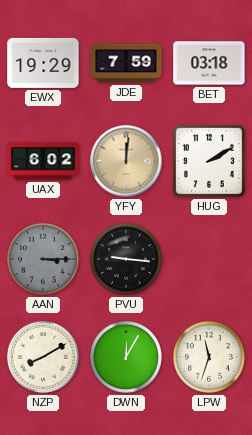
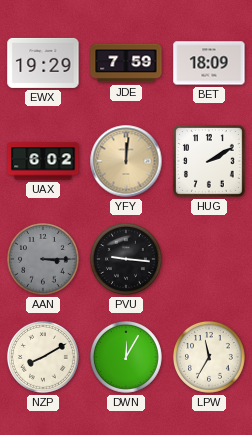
BET: 03:18 -> 18:09
LPW: 11:33 -> 11:35
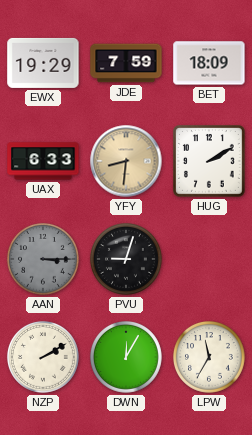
UAX: 6:02 -> 6:33
YFY: 12:01 -> 8:31
PVU: 9:16 -> 9:03
NZP: 8:10 -> 2:10
